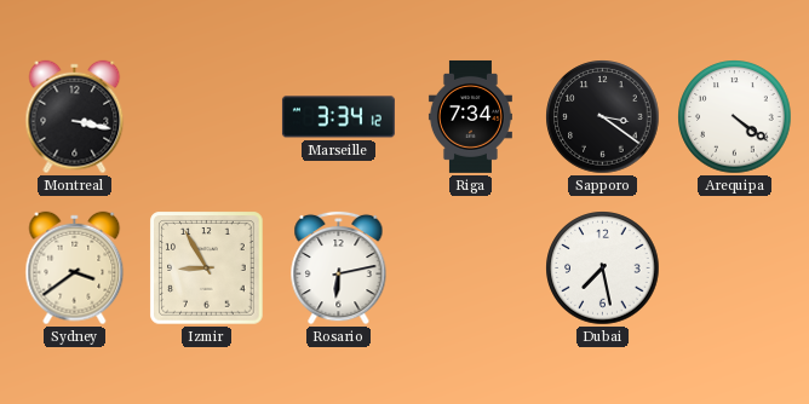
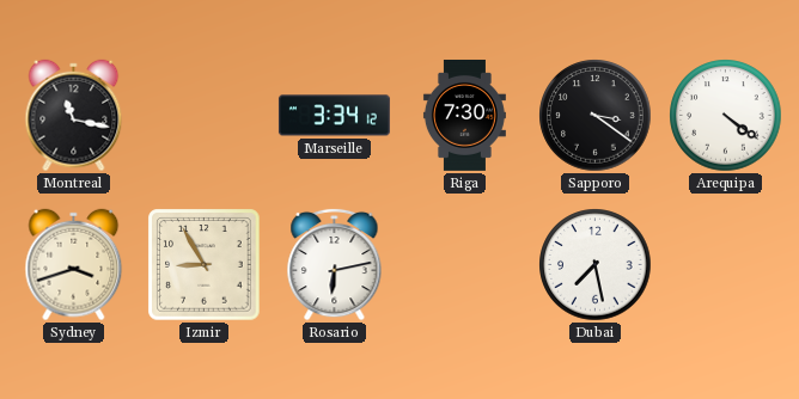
Montreal: 3:17 -> 11:17
Riga: 7:34 -> 7:30
Sydney: 3:39 -> 3:42
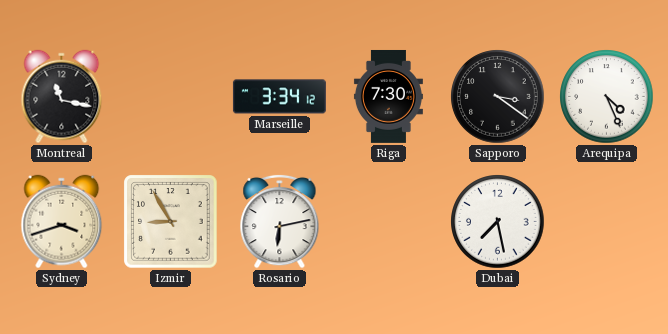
Arequipa: 4:21 -> 4:26
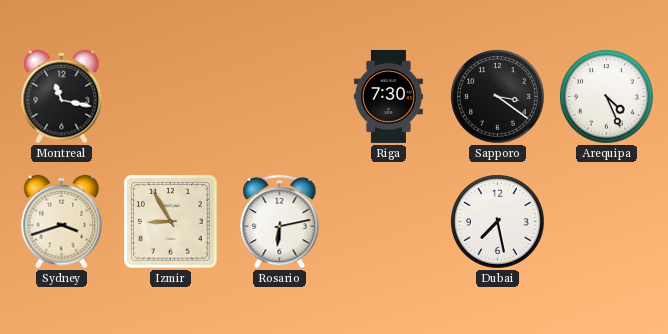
Marseille: 3:34 -> none
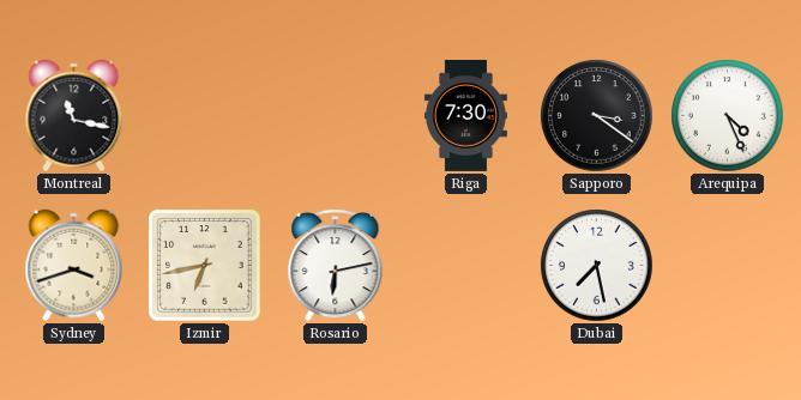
Izmir: 8:55 -> 6:43
